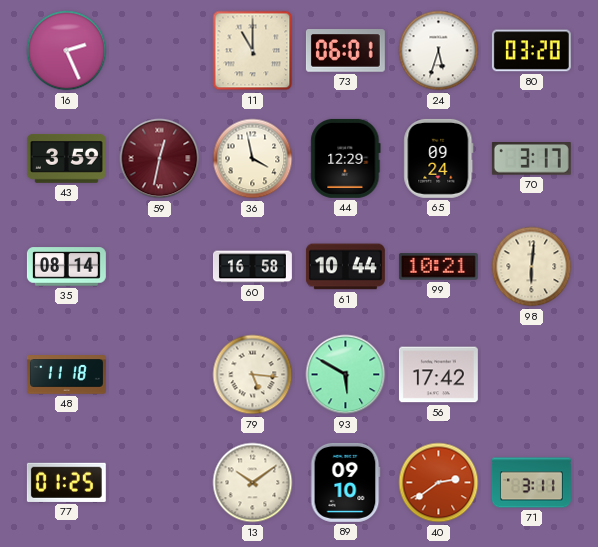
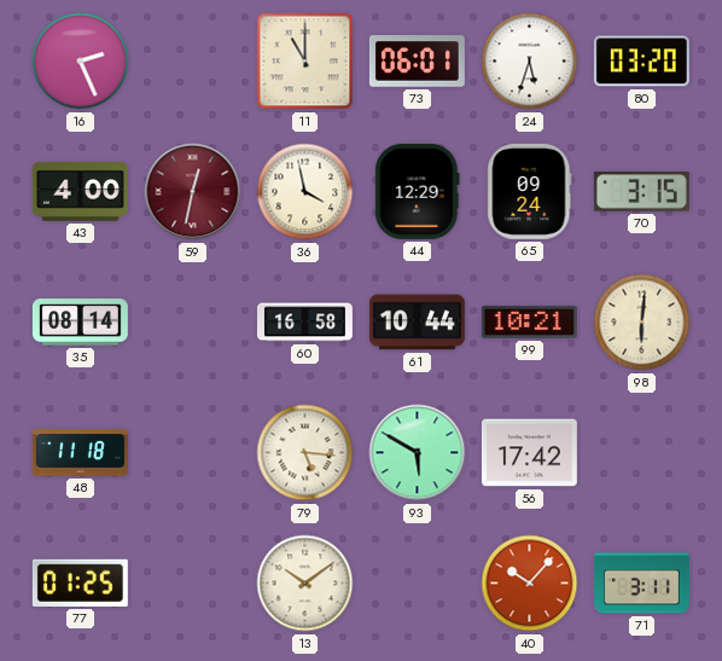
43: 3:59 -> 4:00
70: 3:17 -> 3:15
89: 09:10 -> none
40: 2:39 -> 10:07
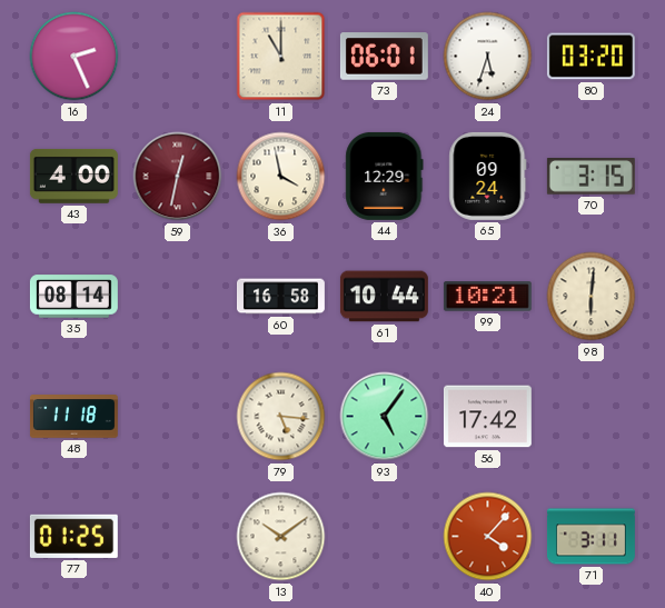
93: 5:50 -> 5:06
40: 10:07 -> 4:07
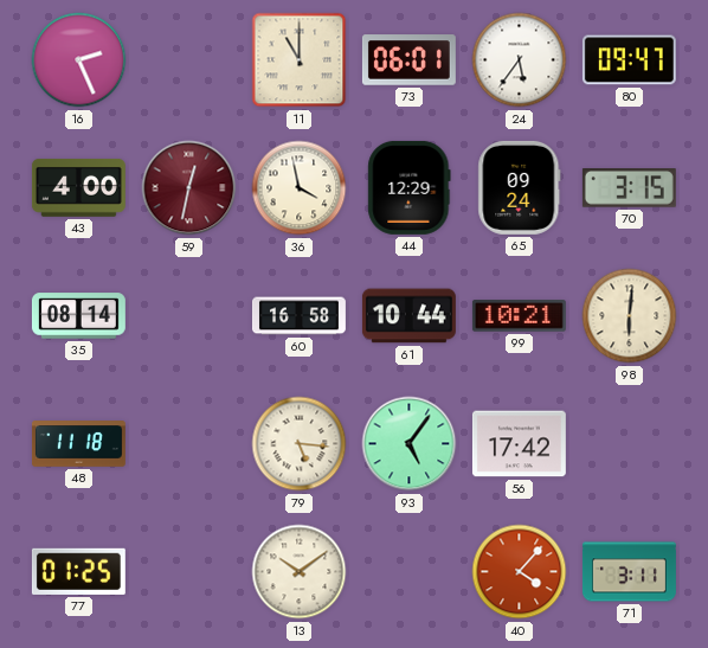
24: 5:33 -> 5:36
80: 03:20 -> 09:47
